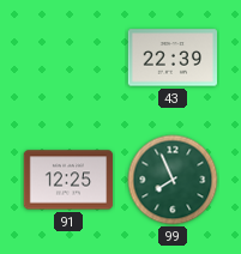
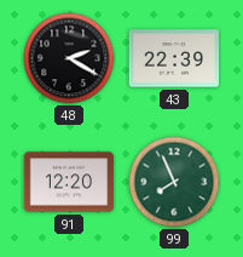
48: none -> 2:20
91: 12:25 -> 12:20
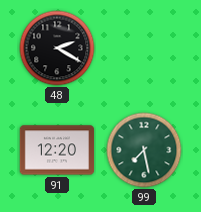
43: 22:39 -> none
99: 7:56 -> 7:28
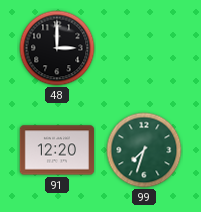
48: 2:20 -> 3:00
99: 7:28 -> 7:33
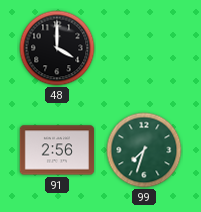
48: 3:00 -> 4:00
91: 12:20 -> 2:56
